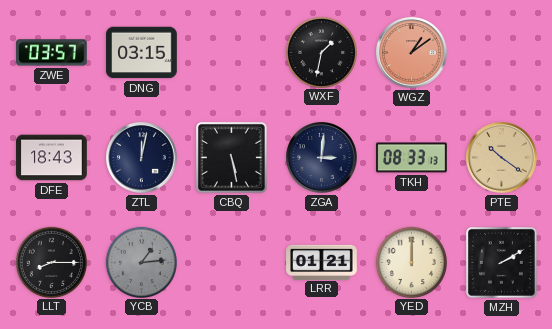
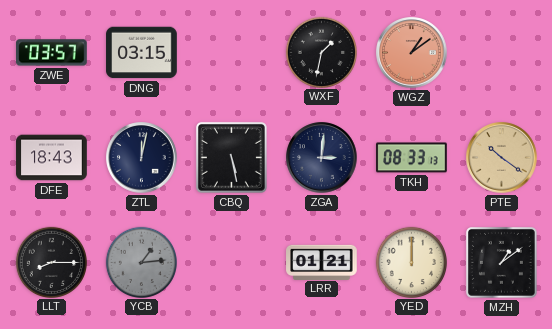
MZH: 2:10 -> 1:09
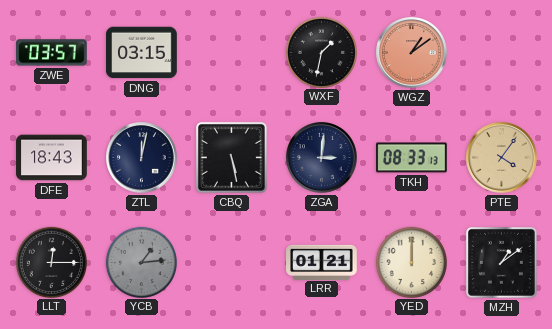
PTE: 10:21 -> 4:06
LLT: 8:15 -> 12:15
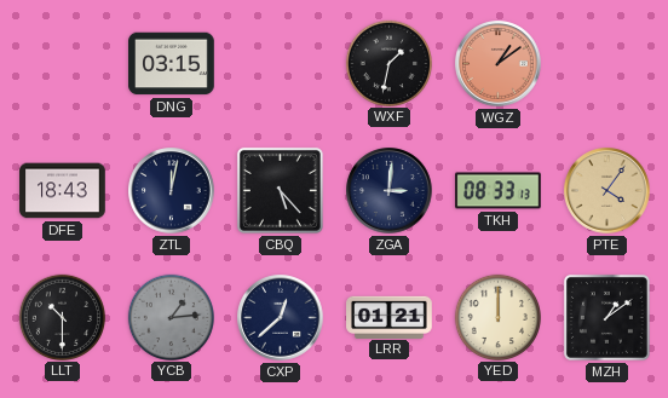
ZWE: 03:57 -> none
CBQ: 5:28 -> 5:23
LLT: 12:15 -> 10:30
CXP: none -> 12:38
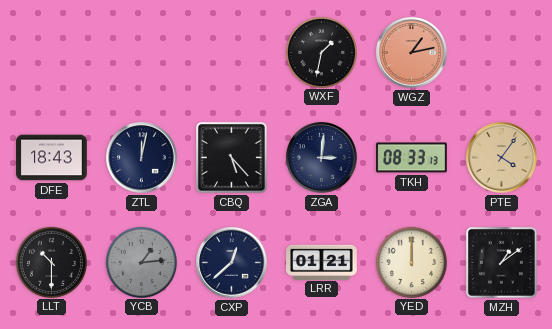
DNG: 03:15 -> none
WGZ: 1:09 -> 1:13
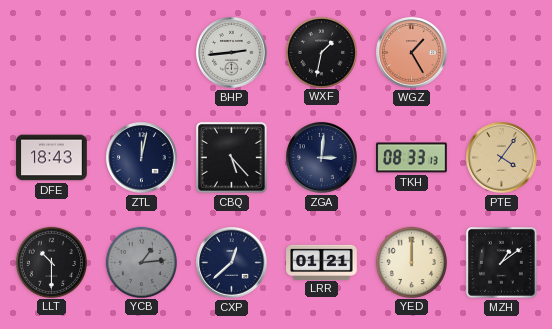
BHP: none -> 2:44
WGZ: 1:13 -> 1:25
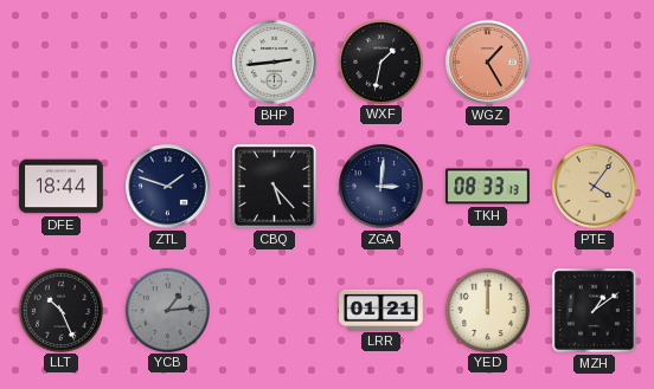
DFE: 18:43 -> 18:44
ZTL: 12:02 -> 1:48
LLT: 10:30 -> 10:26
CXP: 12:38 -> none
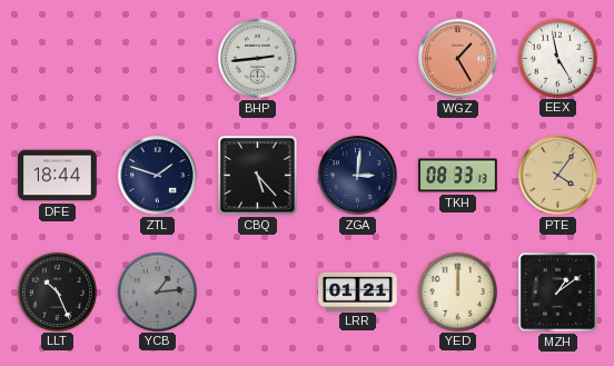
WXF: 1:32 -> none
EEX: none -> 4:58
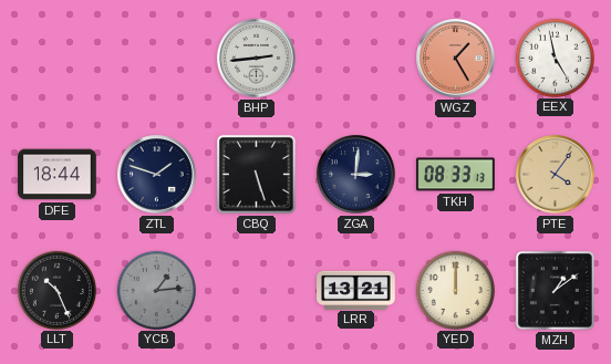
CBQ: 5:23 -> 5:27
LRR: 01:21 -> 13:21
